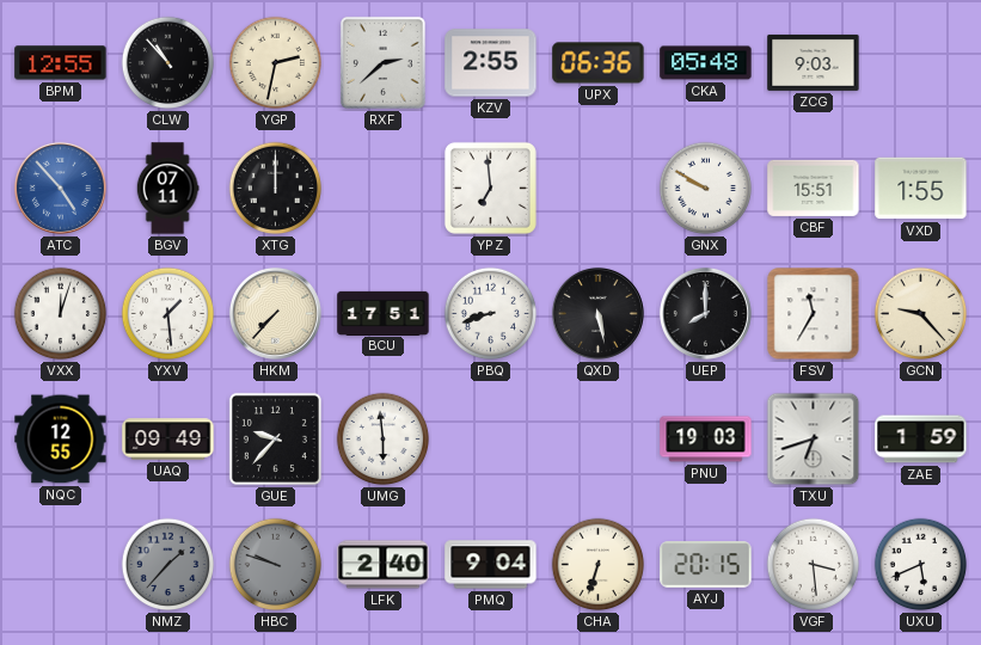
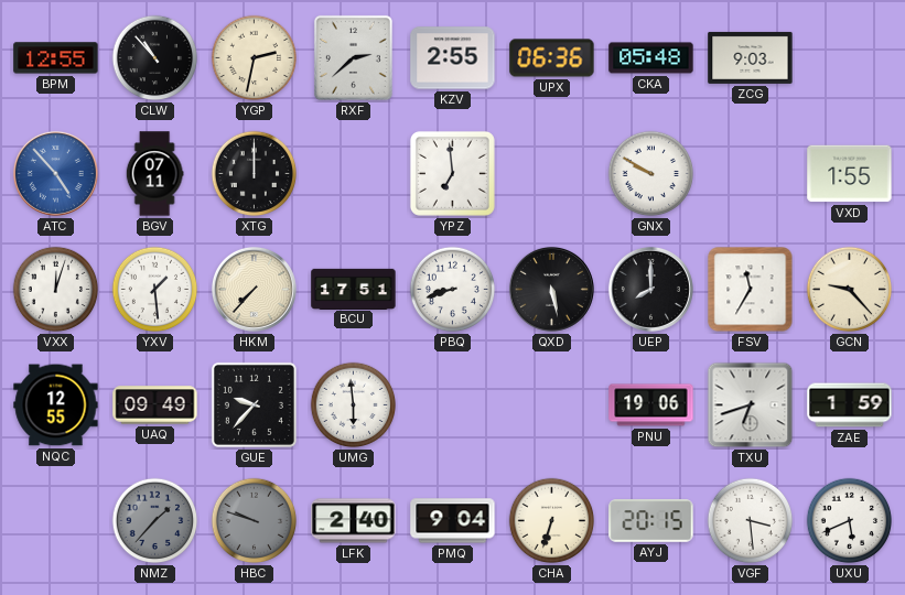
CBF: 15:51 -> none
PNU: 19:03 -> 19:06
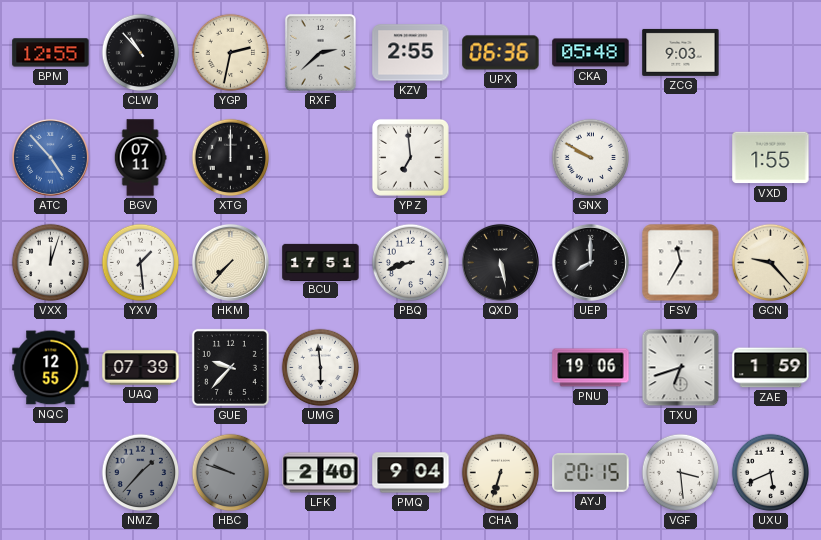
UAQ: 09:49 -> 07:39
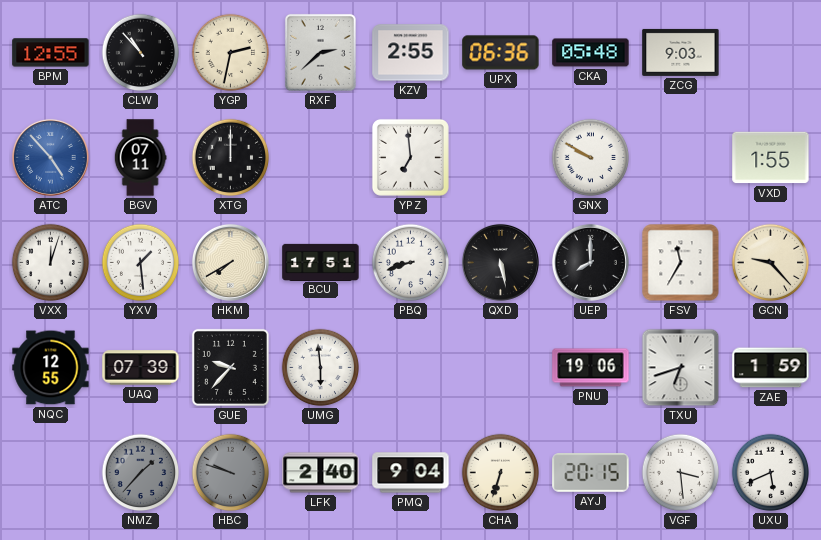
HKM: 7:37 -> 7:40
